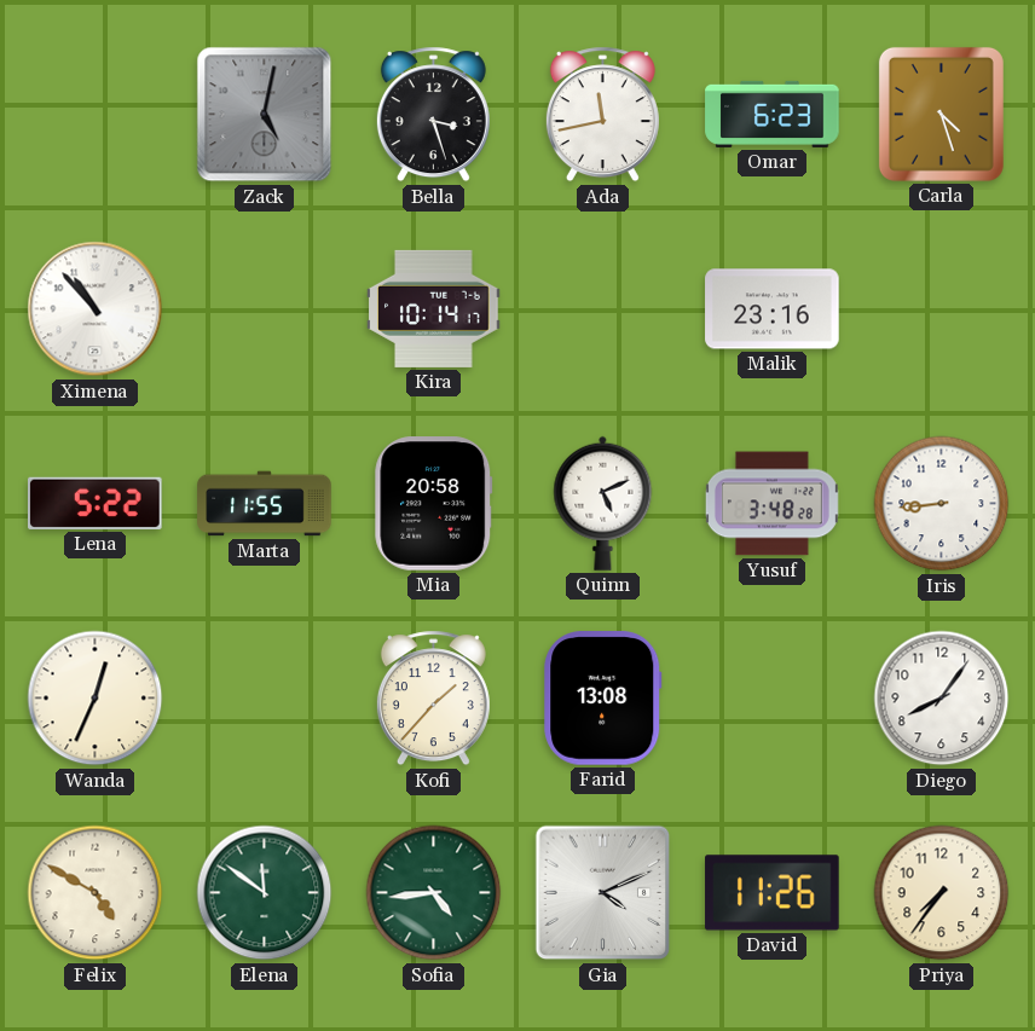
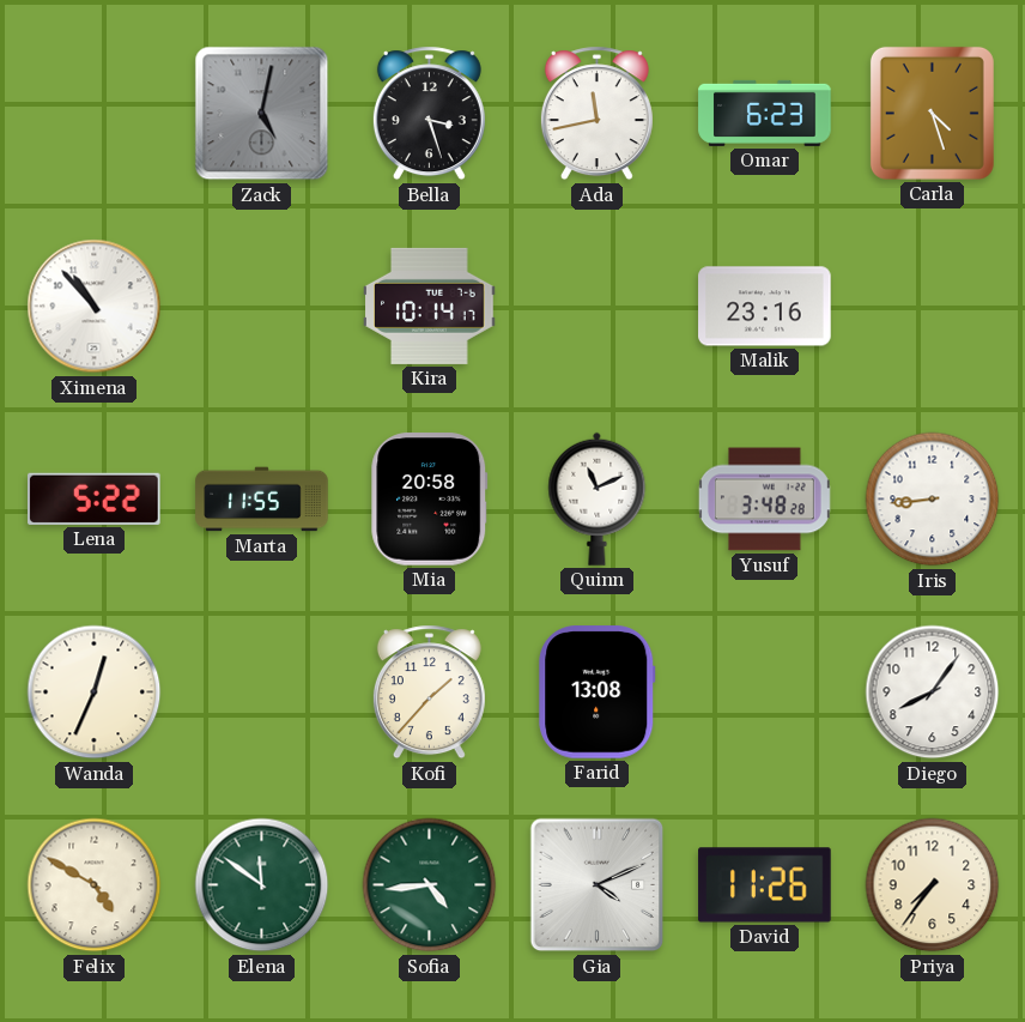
Quinn: 5:11 -> 11:11
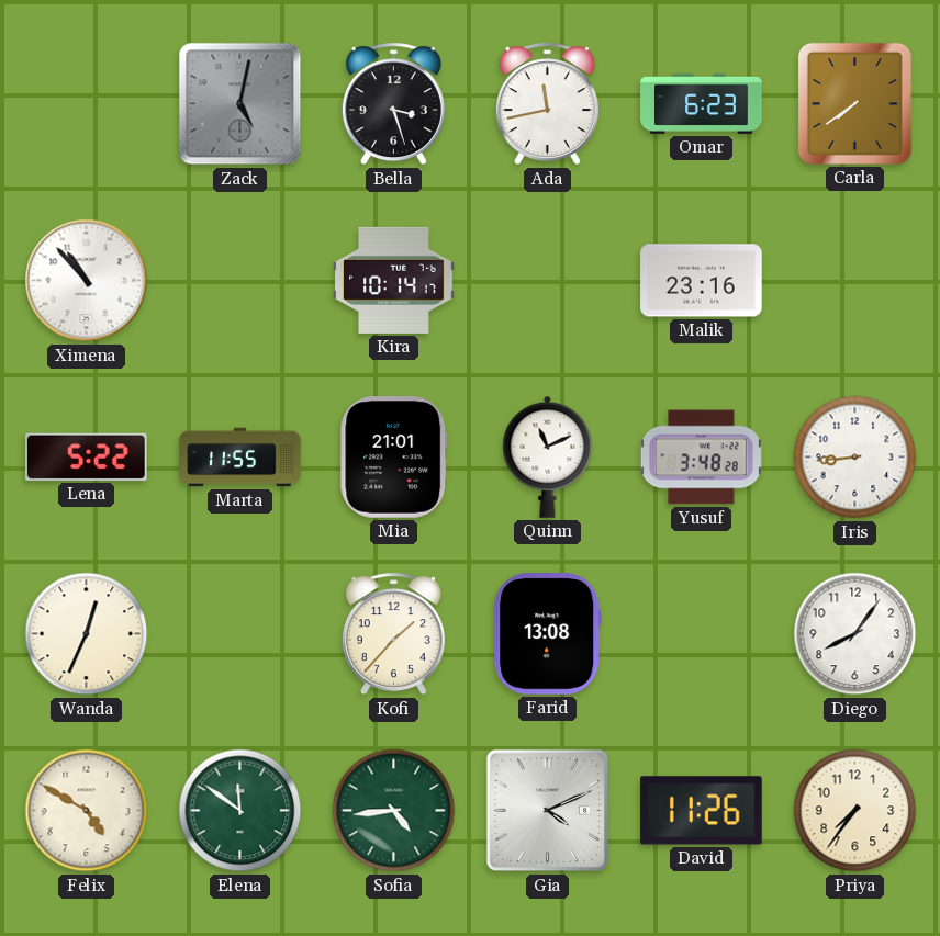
Carla: 4:27 -> 7:39
Mia: 20:58 -> 21:01
